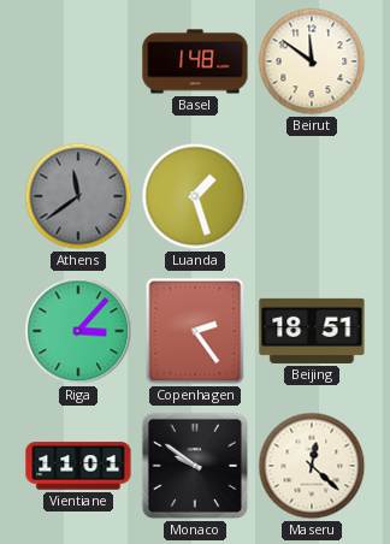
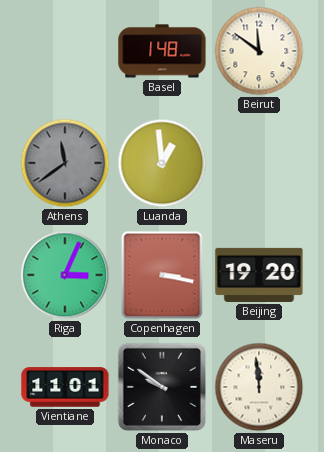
Luanda: 1:27 -> 12:59
Riga: 3:07 -> 3:04
Copenhagen: 2:24 -> 3:17
Beijing: 18:51 -> 19:20
Maseru: 12:22 -> 11:59
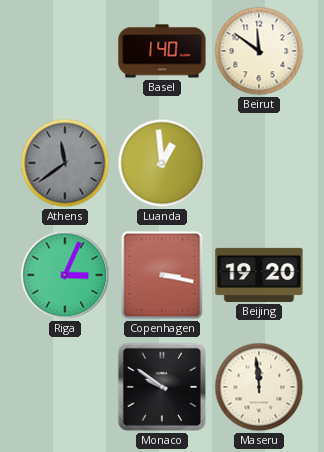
Basel: 1:48 -> 1:40
Vientiane: 11:01 -> none
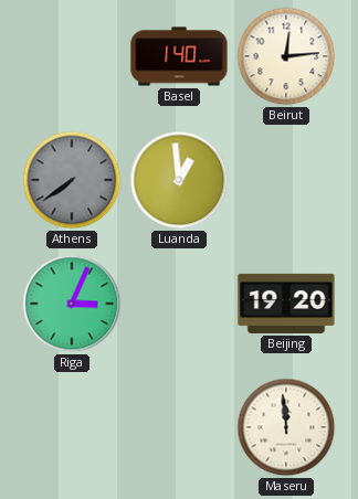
Beirut: 11:51 -> 12:14
Athens: 11:39 -> 7:39
Copenhagen: 3:17 -> none
Monaco: 9:51 -> none
